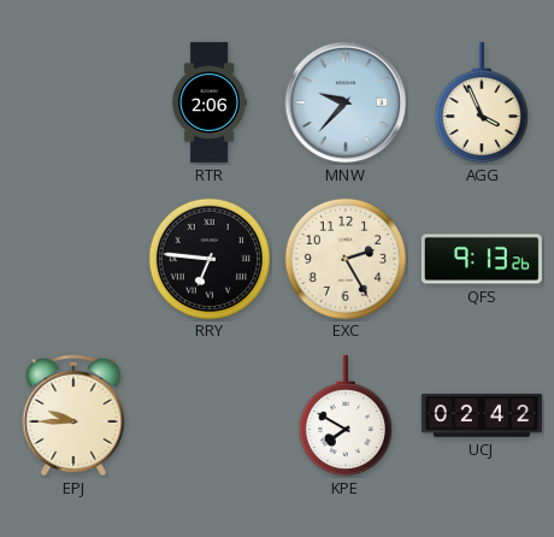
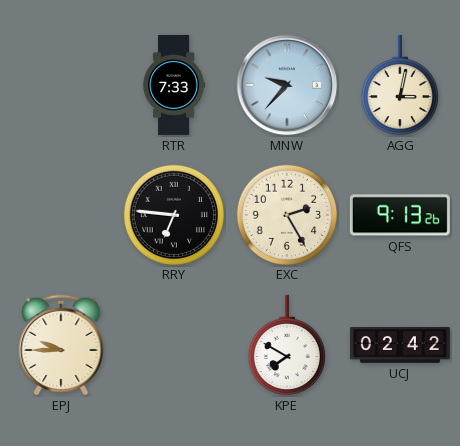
RTR: 2:06 -> 7:33
AGG: 3:56 -> 3:02
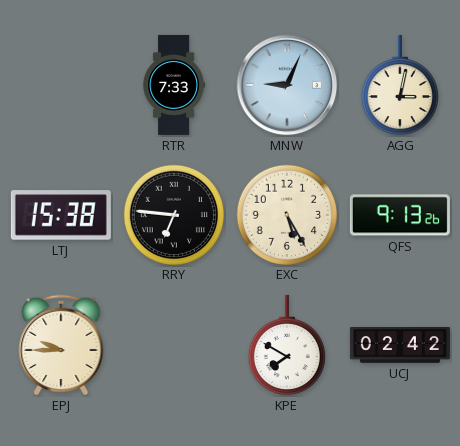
MNW: 9:37 -> 9:04
LTJ: none -> 15:38
EXC: 2:25 -> 5:25
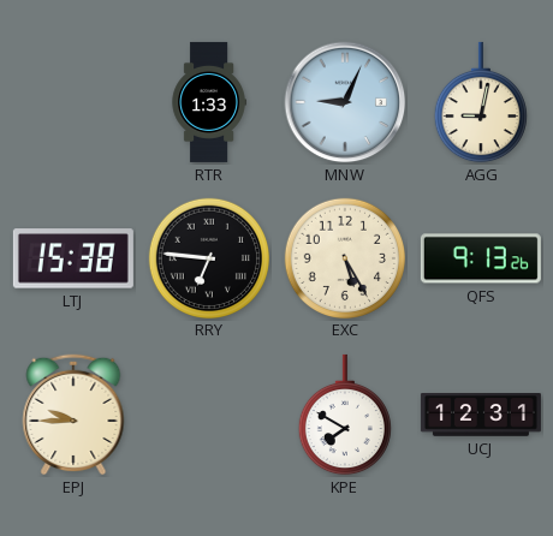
RTR: 7:33 -> 1:33
AGG: 3:02 -> 9:02
UCJ: 02:42 -> 12:31
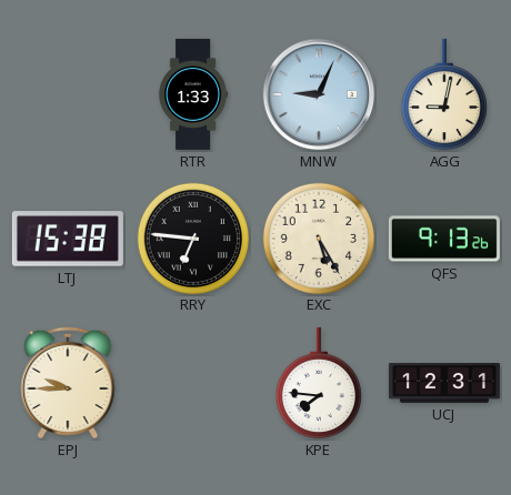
KPE: 7:50 -> 7:46
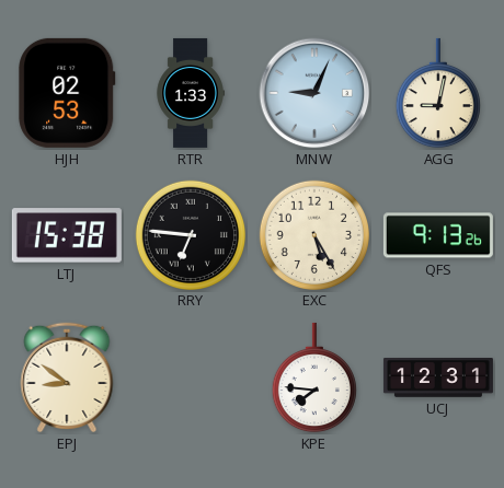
HJH: none -> 02:53
EPJ: 9:45 -> 8:51
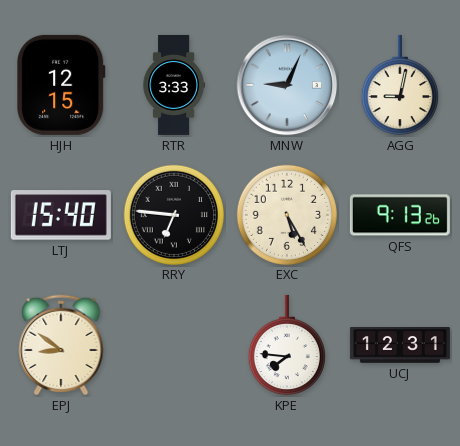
HJH: 02:53 -> 12:15
RTR: 1:33 -> 3:33
LTJ: 15:38 -> 15:40
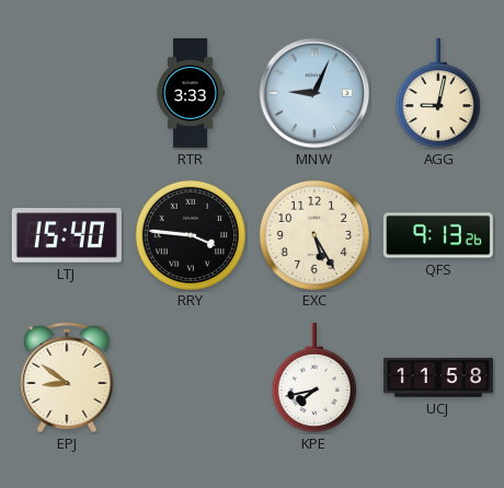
HJH: 12:15 -> none
RRY: 6:46 -> 3:46
KPE: 7:46 -> 7:43
UCJ: 12:31 -> 11:58
